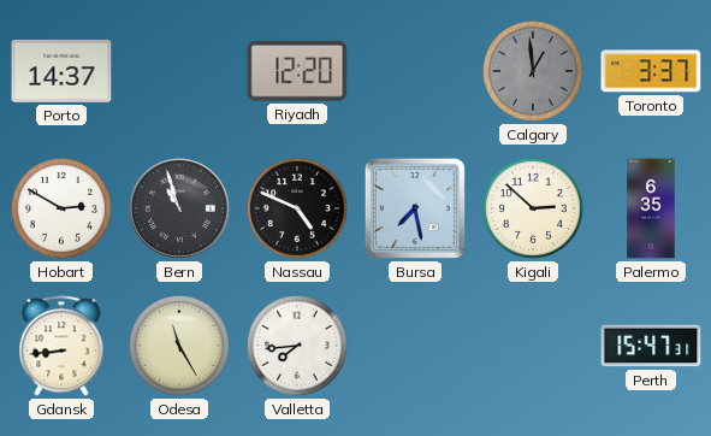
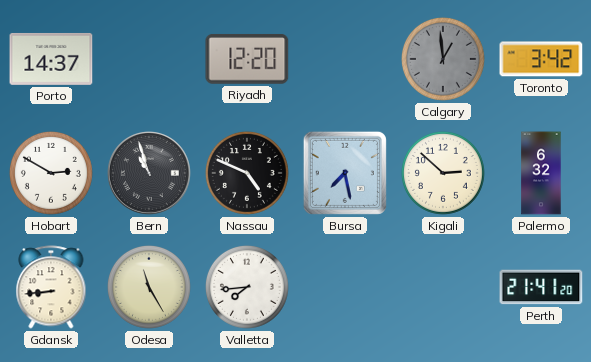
Toronto: 3:37 -> 3:42
Palermo: 6:35 -> 6:32
Perth: 15:47 -> 21:41
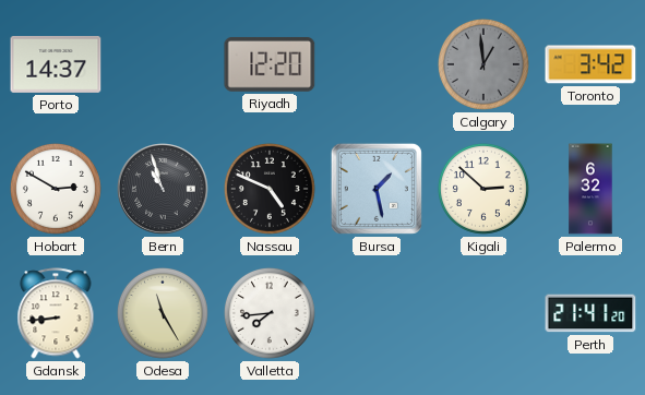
Bursa: 7:28 -> 1:28
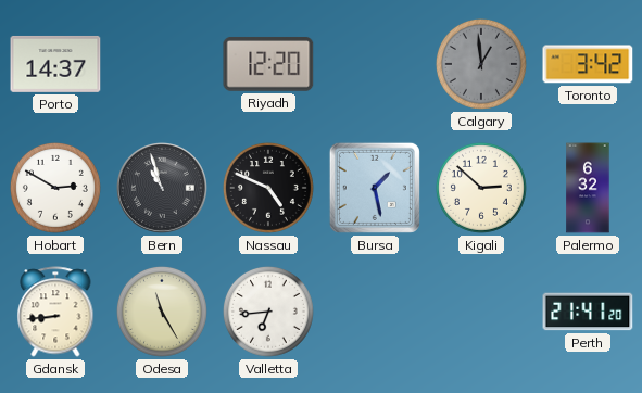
Valletta: 7:44 -> 6:44
